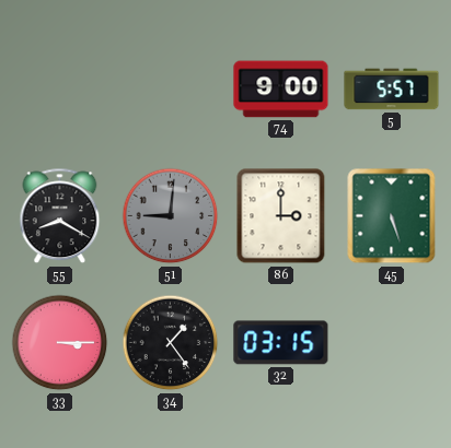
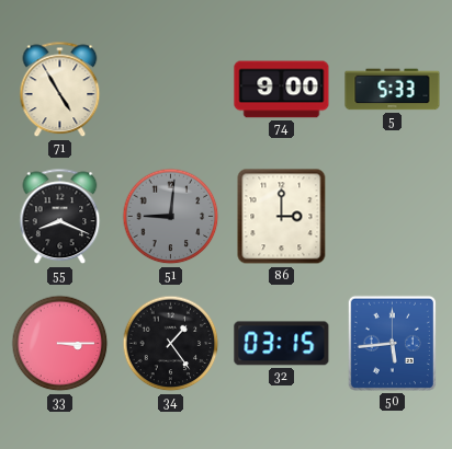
71: none -> 4:55
5: 5:57 -> 5:33
55: 8:20 -> 8:19
45: 5:27 -> none
50: none -> 5:44
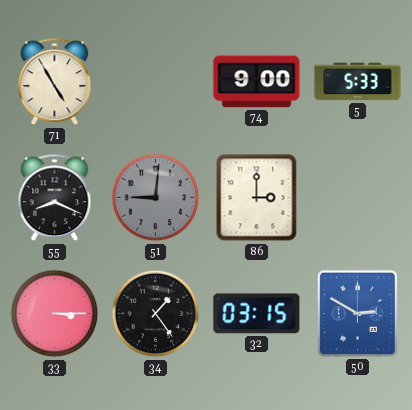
50: 5:44 -> 2:50
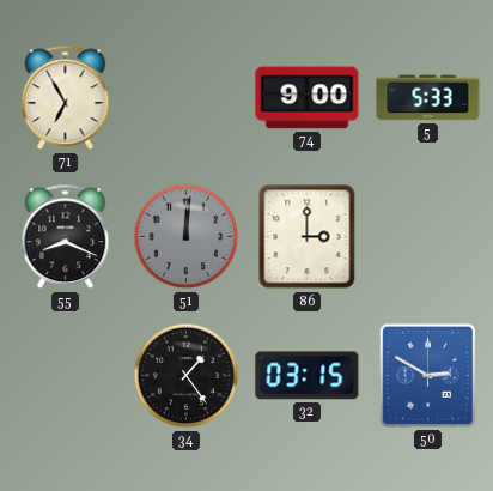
71: 4:55 -> 6:55
51: 9:01 -> 12:01
33: 3:15 -> none
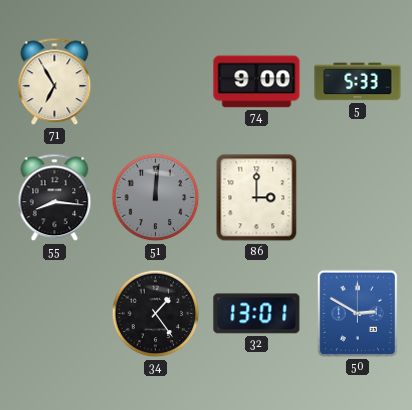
55: 8:19 -> 8:16
32: 03:15 -> 13:01
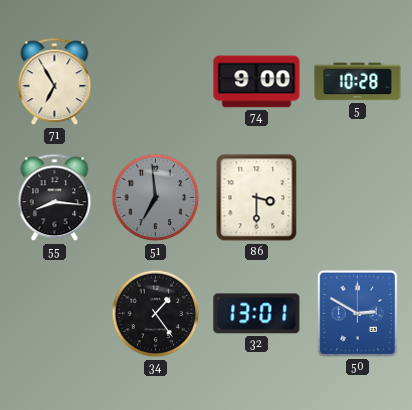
5: 5:33 -> 10:28
51: 12:01 -> 6:59
86: 3:00 -> 3:30
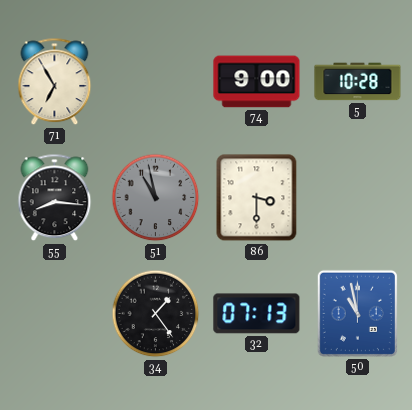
51: 6:59 -> 10:58
32: 13:01 -> 07:13
50: 2:50 -> 10:58
